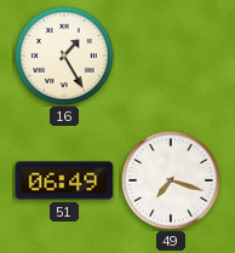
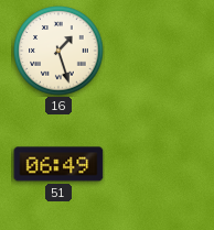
16: 1:25 -> 1:27
49: 7:18 -> none
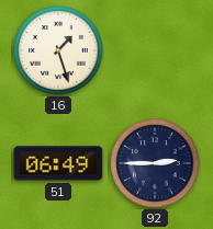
92: none -> 2:45
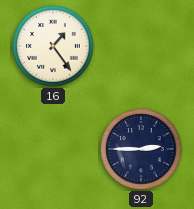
16: 1:27 -> 1:24
51: 06:49 -> none
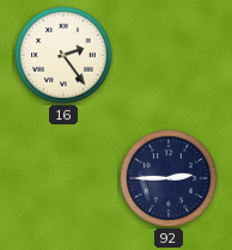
16: 1:24 -> 2:24
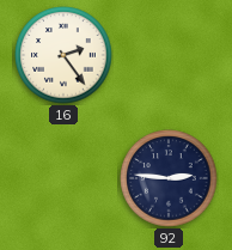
92: 2:45 -> 2:46
